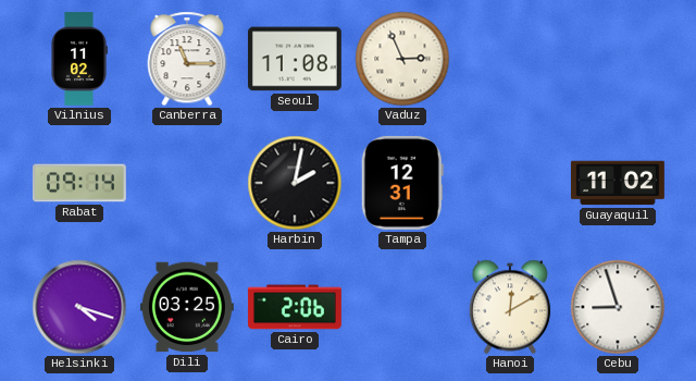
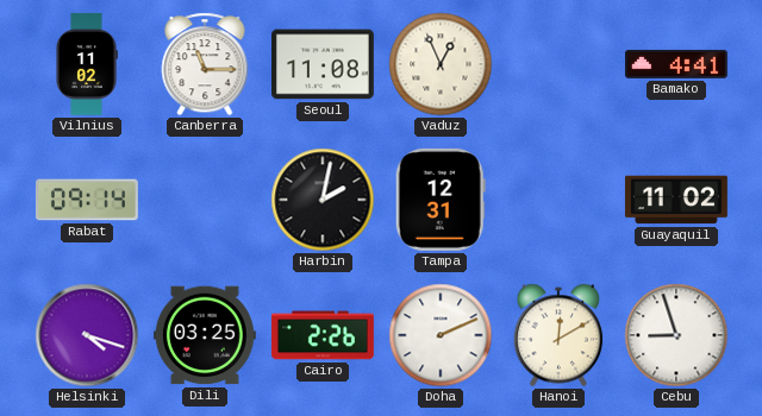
Vaduz: 2:56 -> 12:56
Bamako: none -> 4:41
Cairo: 2:06 -> 2:26
Doha: none -> 2:11
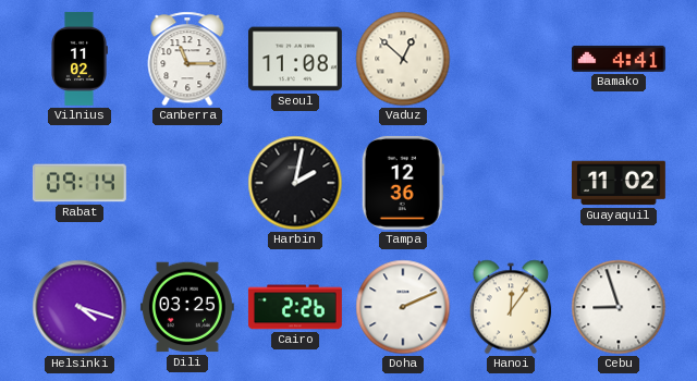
Vaduz: 12:56 -> 12:52
Tampa: 12:31 -> 12:36
Hanoi: 12:10 -> 12:06
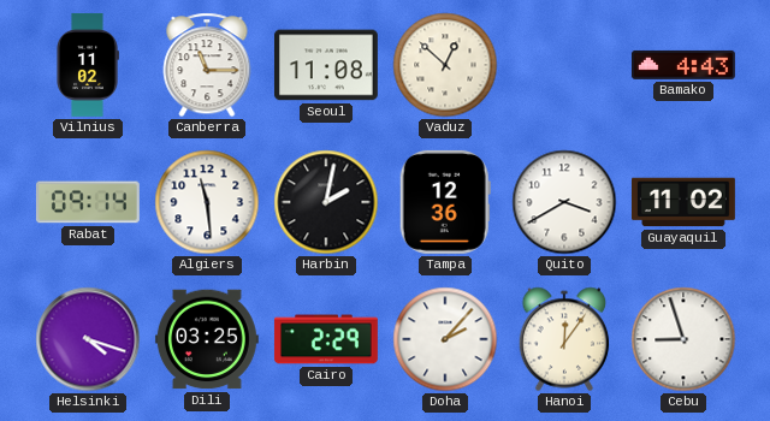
Bamako: 4:41 -> 4:43
Algiers: none -> 11:29
Quito: none -> 3:40
Cairo: 2:26 -> 2:29
Doha: 2:11 -> 2:07
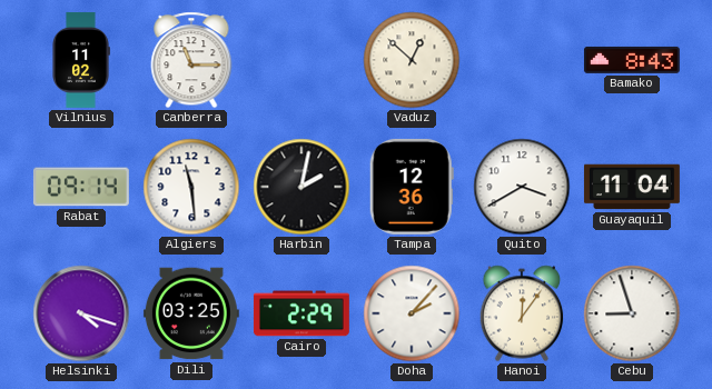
Seoul: 11:08 -> none
Bamako: 4:43 -> 8:43
Guayaquil: 11:02 -> 11:04
